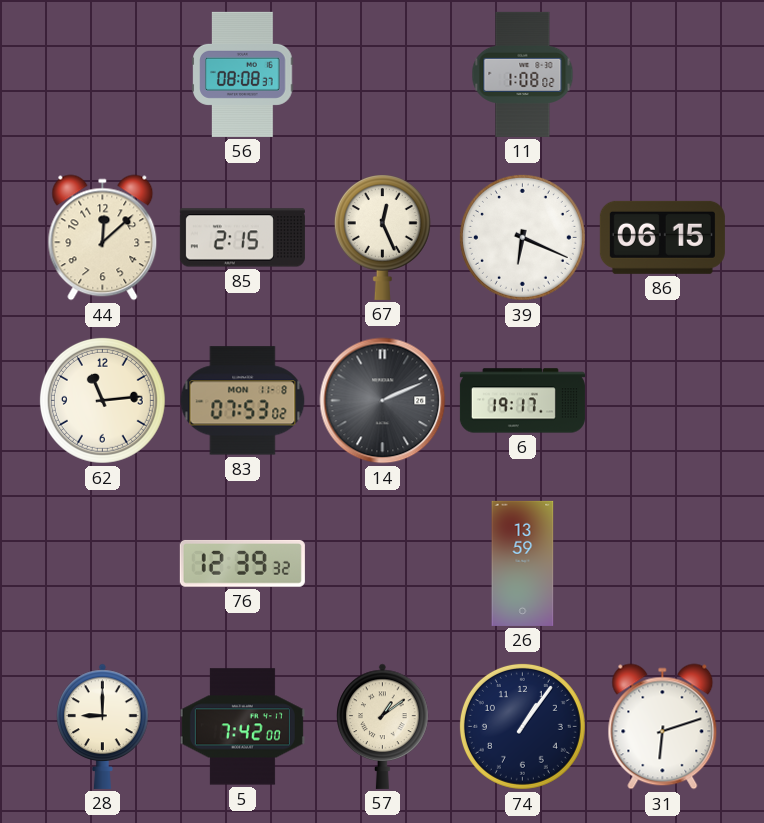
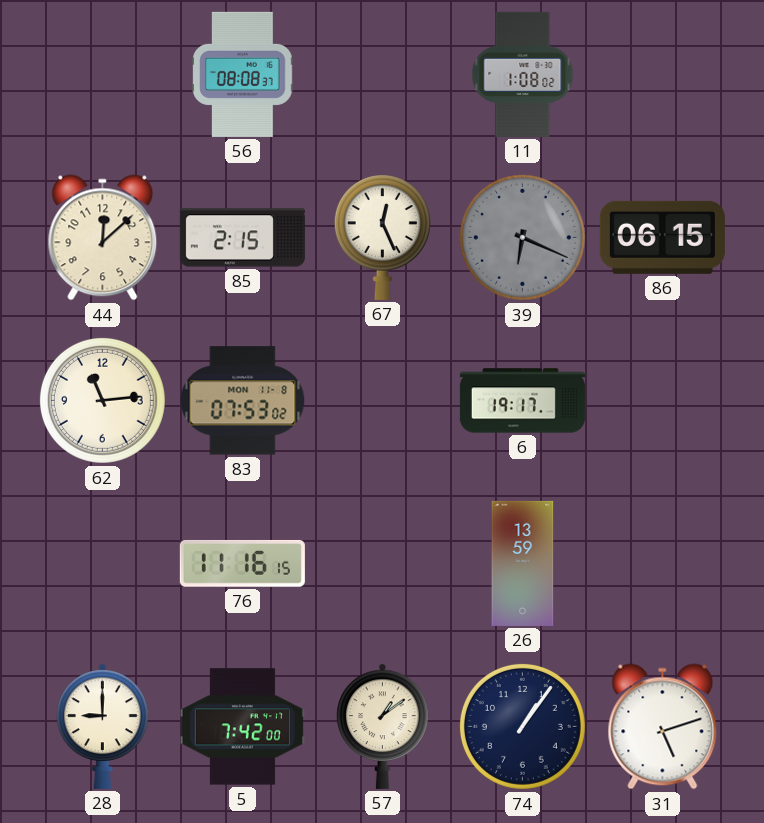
39 dial: white -> grey
14: 2:11 -> none
76: 12:39 -> 11:16
31: 6:12 -> 5:12
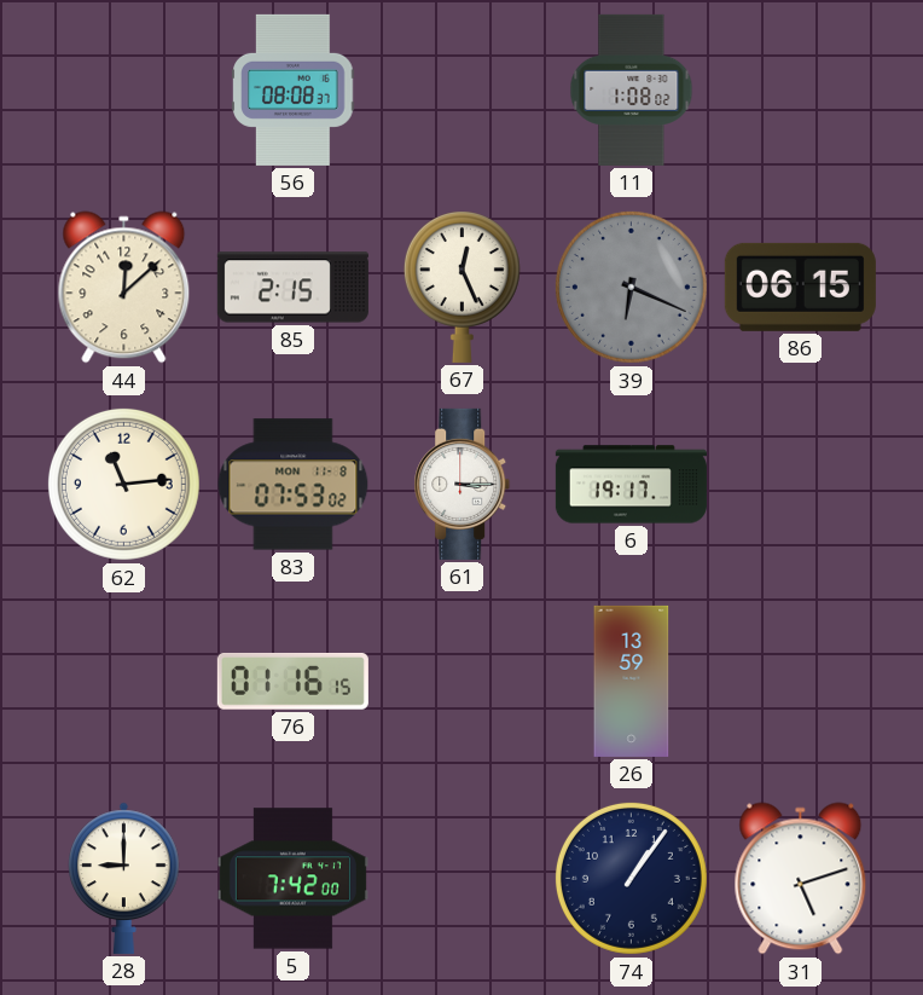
61: none -> 3:15
76: 11:16 -> 01:16
57: 1:09 -> none
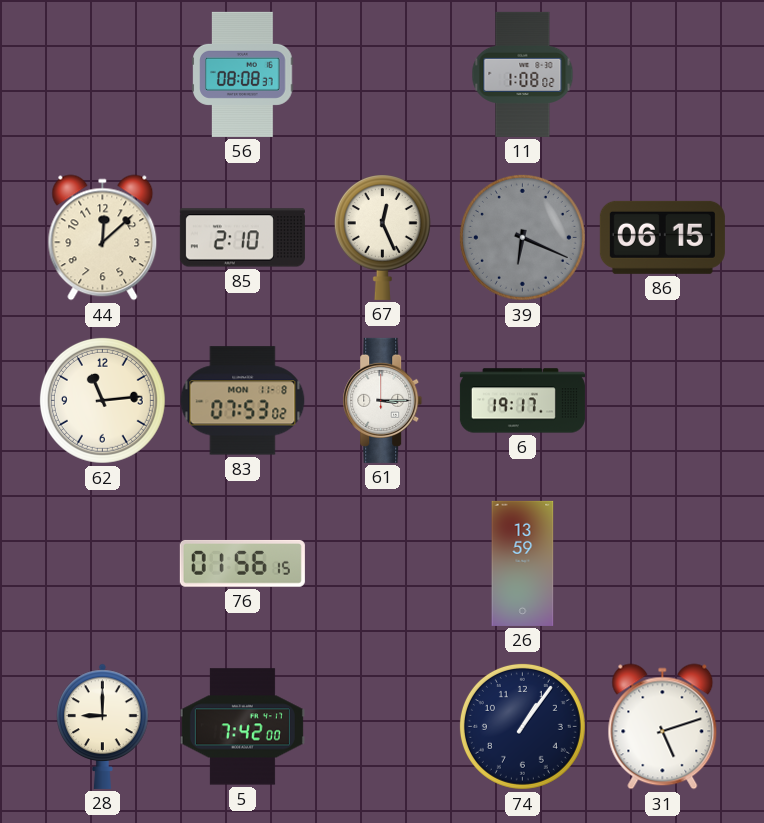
85: 2:15 -> 2:10
76: 01:16 -> 01:56
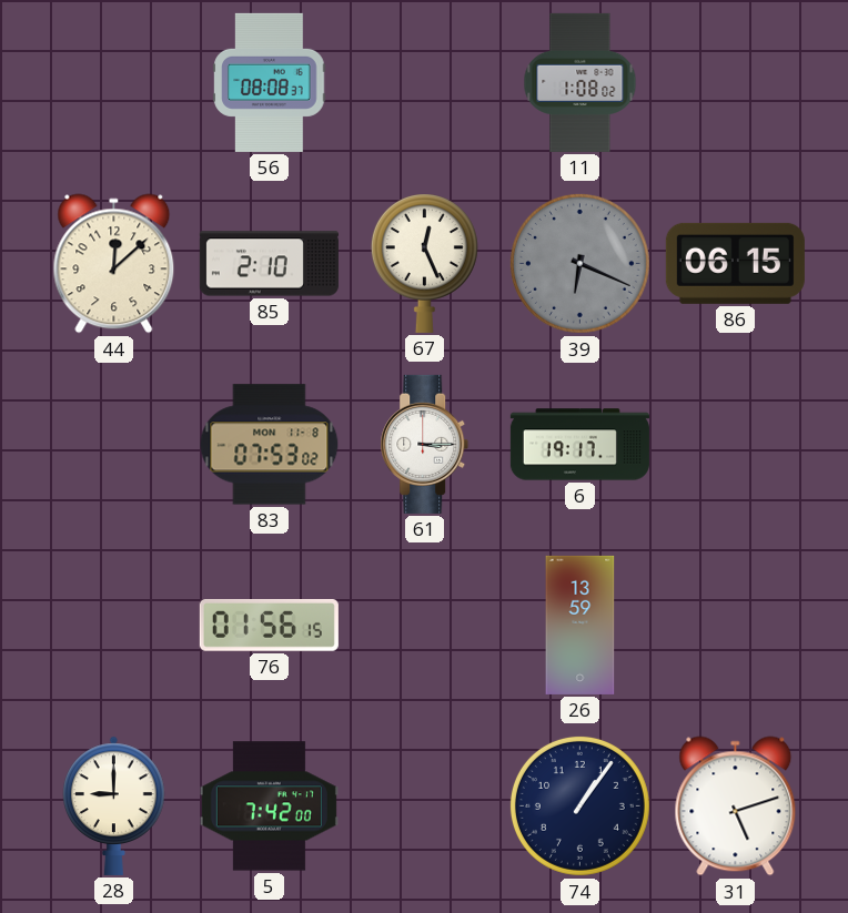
62: 11:14 -> none
